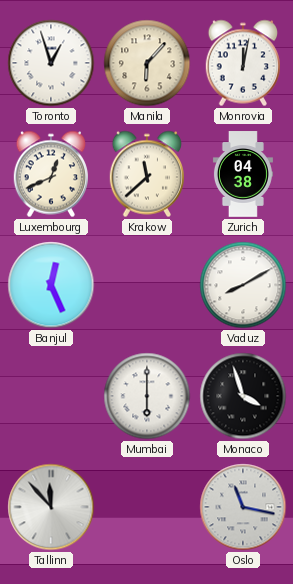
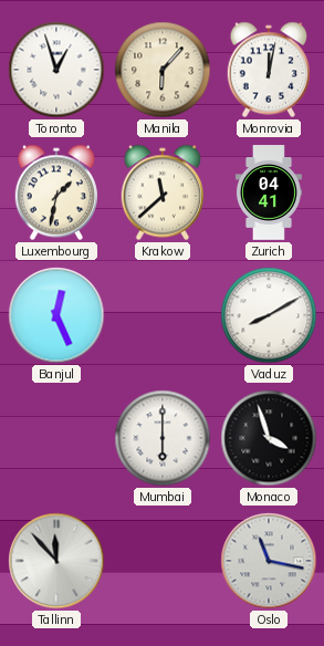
Luxembourg: 12:41 -> 1:32
Zurich: 04:38 -> 04:41
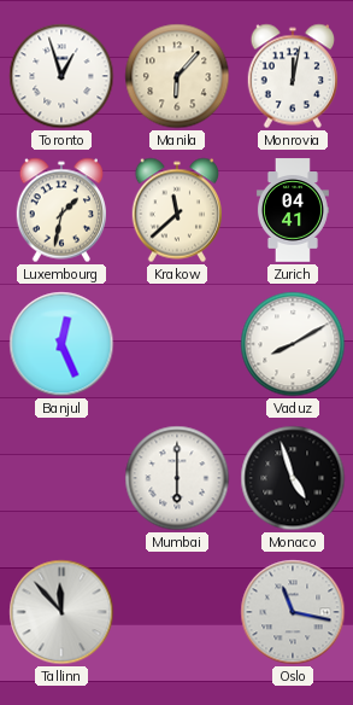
Monaco: 3:57 -> 4:57
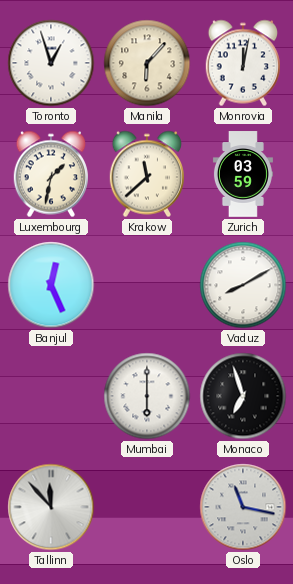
Zurich: 04:41 -> 03:59
Monaco: 4:57 -> 6:57
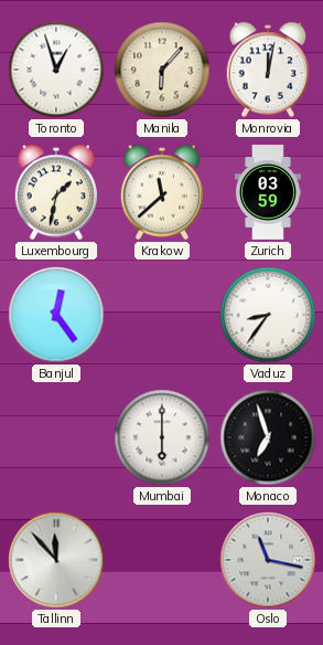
Banjul: 12:26 -> 12:24
Vaduz: 8:10 -> 8:36
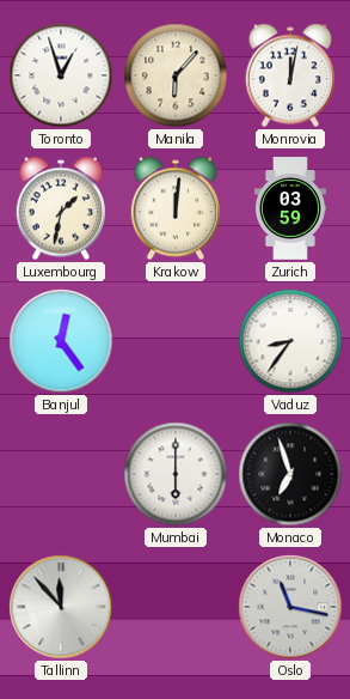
Krakow: 11:38 -> 12:01
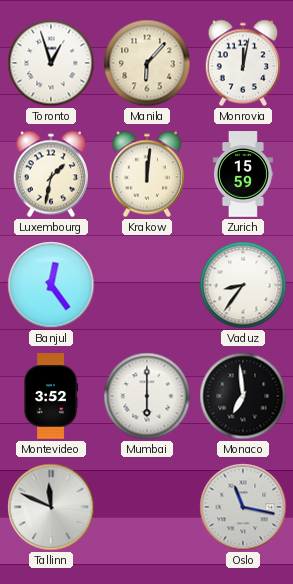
Zurich: 03:59 -> 15:59
Montevideo: none -> 3:52
Monaco: 6:57 -> 6:59
Tallinn: 11:53 -> 11:49
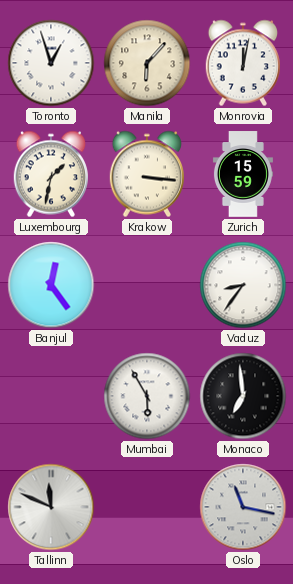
Krakow: 12:01 -> 3:16
Montevideo: 3:52 -> none
Mumbai: 6:00 -> 5:55
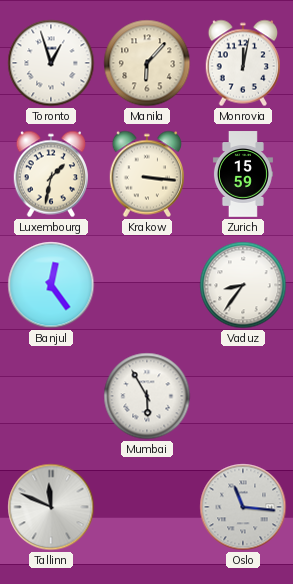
Monaco: 6:59 -> none
Oslo: 11:17 -> 11:16
